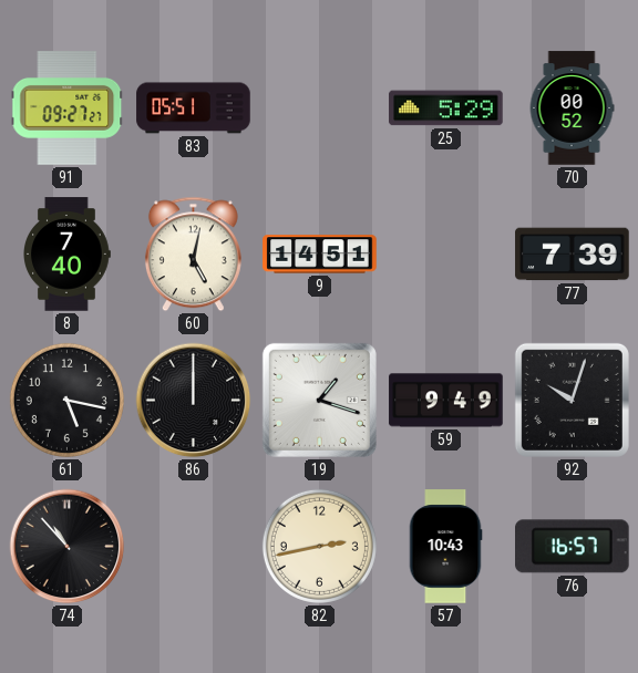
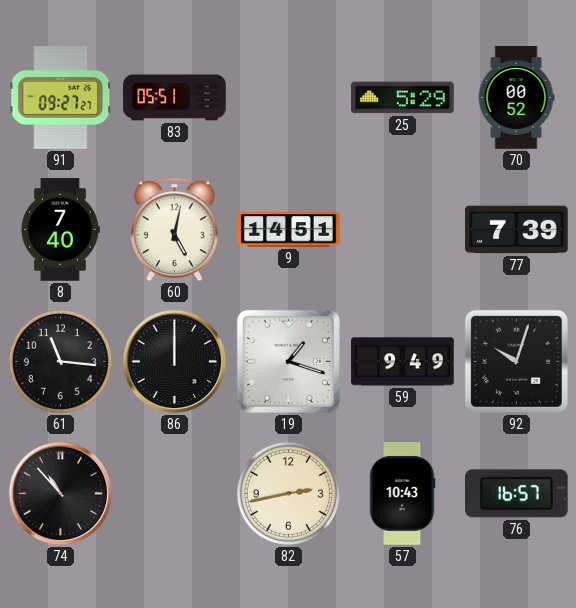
61: 5:17 -> 11:16
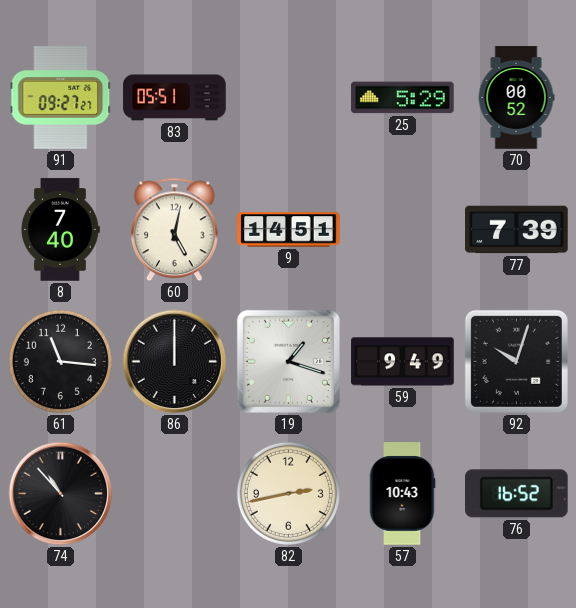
76: 16:57 -> 16:52
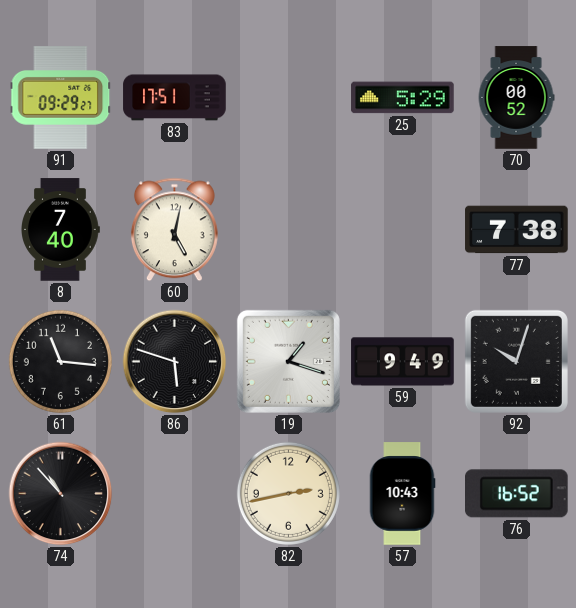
91: 09:27 -> 09:29
83: 05:51 -> 17:51
9: 14:51 -> none
77: 7:39 -> 7:38
86: 12:00 -> 5:48
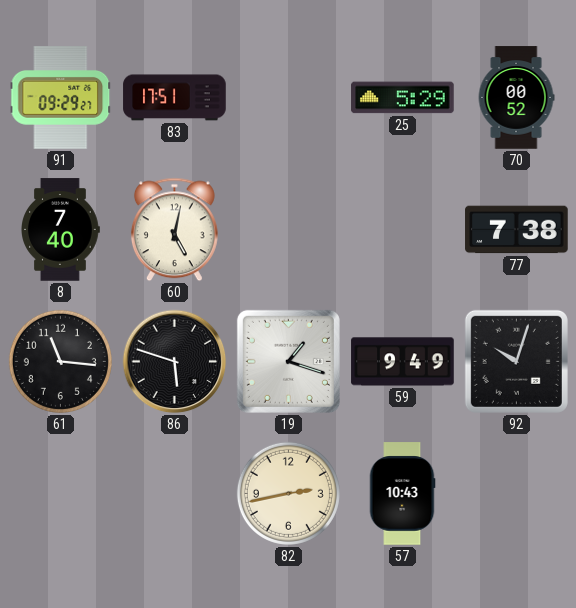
74: 10:53 -> none
76: 16:52 -> none
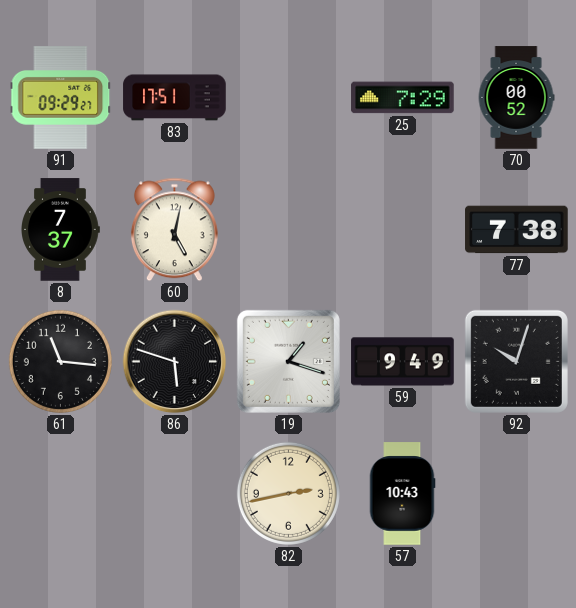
25: 5:29 -> 7:29
8: 7:40 -> 7:37
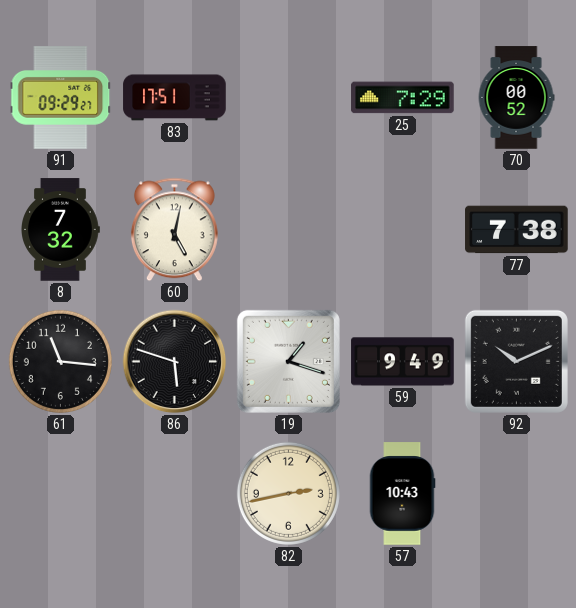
8: 7:37 -> 7:32
92: 10:03 -> 10:11
